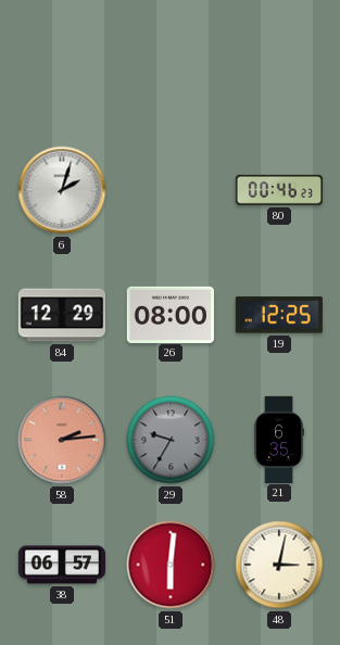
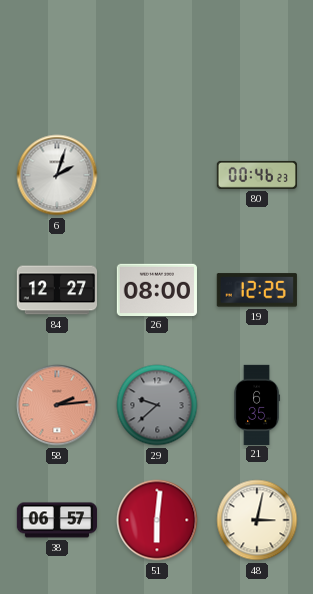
84: 12:29 -> 12:27
29: 9:35 -> 9:38
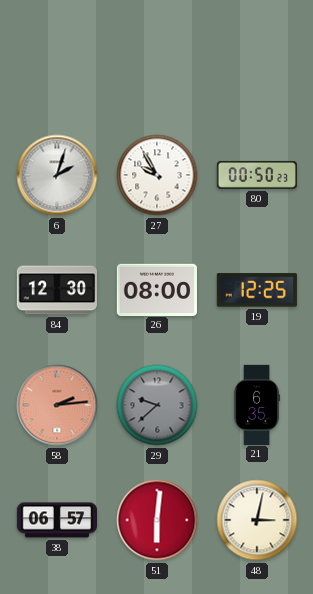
27: none -> 9:55
80: 00:46 -> 00:50
84: 12:27 -> 12:30
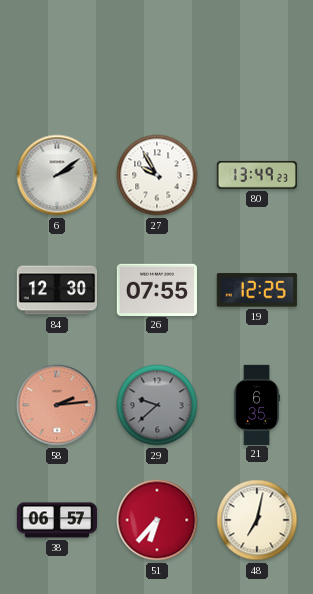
6: 2:03 -> 2:09
80: 00:50 -> 13:49
26: 08:00 -> 07:55
51: 6:01 -> 6:37
48: 3:02 -> 7:02
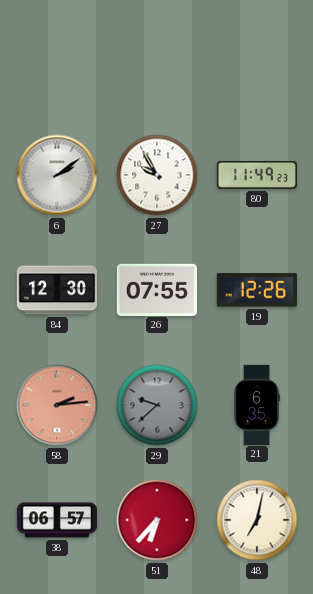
80: 13:49 -> 11:49
19: 12:25 -> 12:26
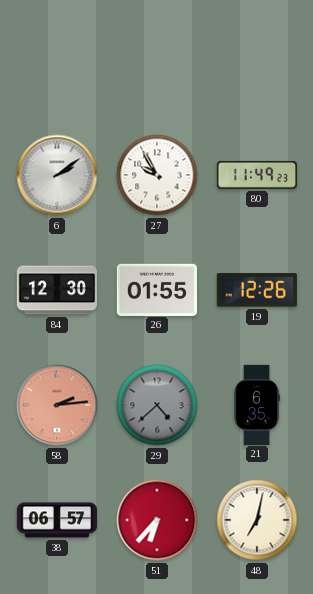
26: 07:55 -> 01:55
29: 9:38 -> 4:38
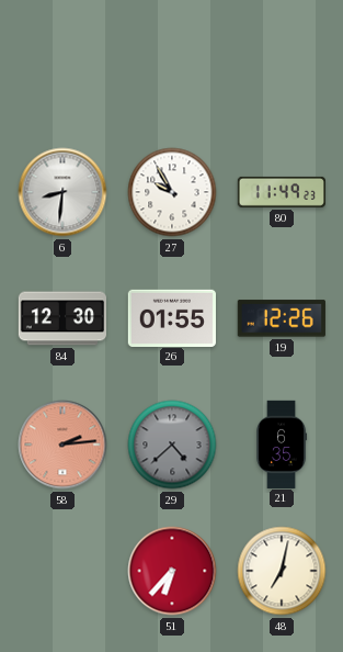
6: 2:09 -> 8:31
38: 06:57 -> none
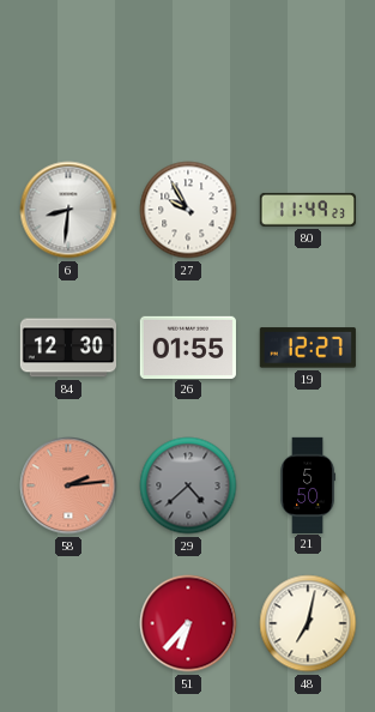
19: 12:26 -> 12:27
21: 6:35 -> 5:50
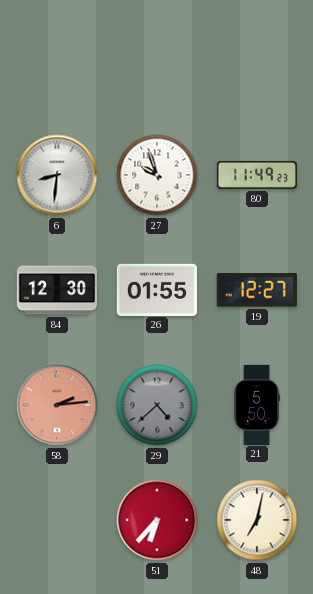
27: 9:55 -> 9:57
